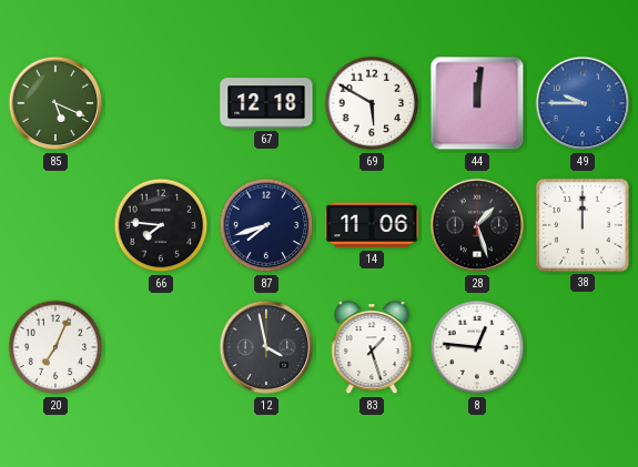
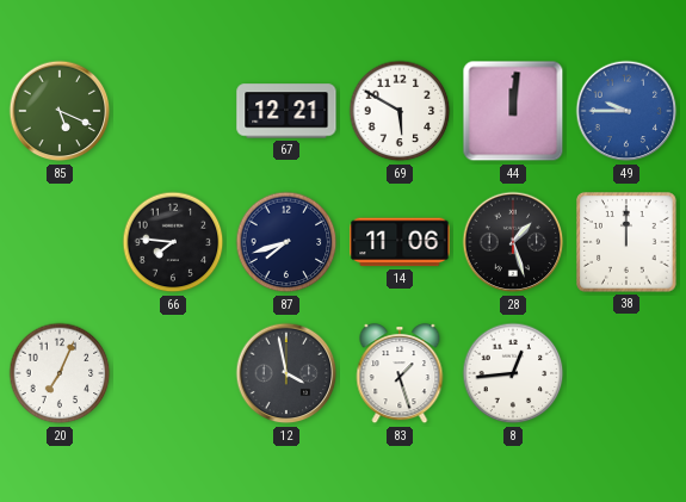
67: 12:18 -> 12:21
8: 12:46 -> 12:44
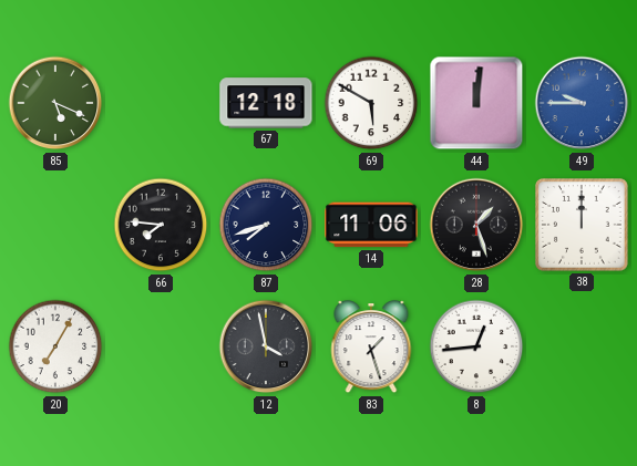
67: 12:21 -> 12:18
20: 7:04 -> 7:05
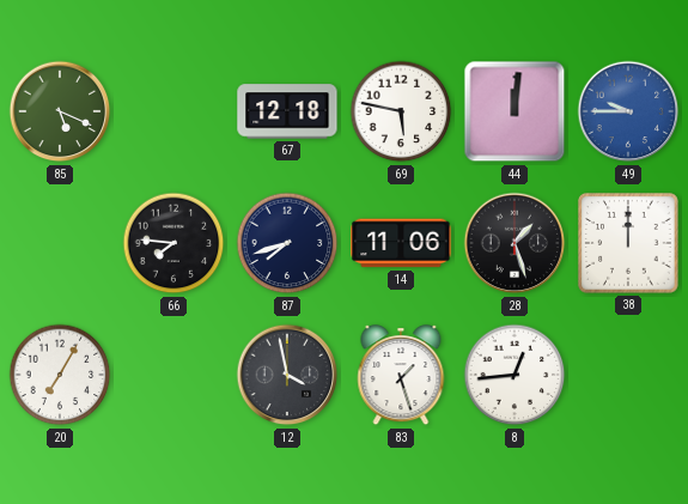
69: 5:50 -> 5:47
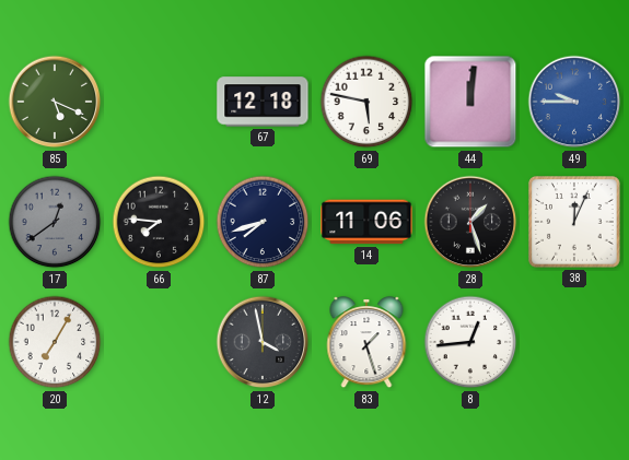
17: none -> 12:39
38: 12:00 -> 12:04
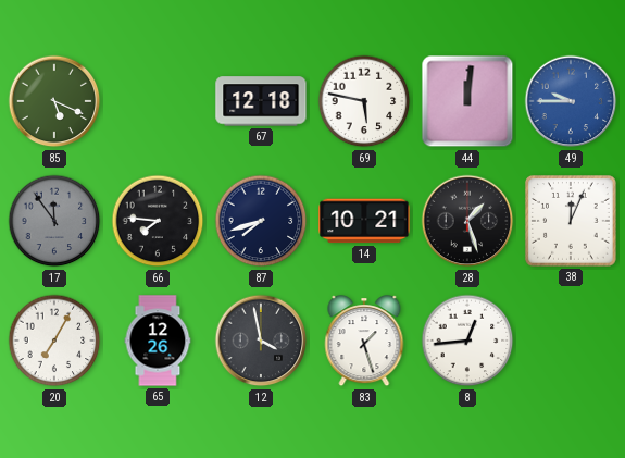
17: 12:39 -> 11:54
14: 11:06 -> 10:21
65: none -> 12:26
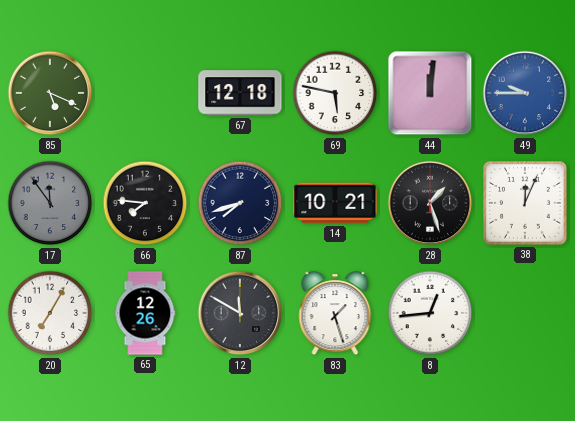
12: 3:58 -> 11:50
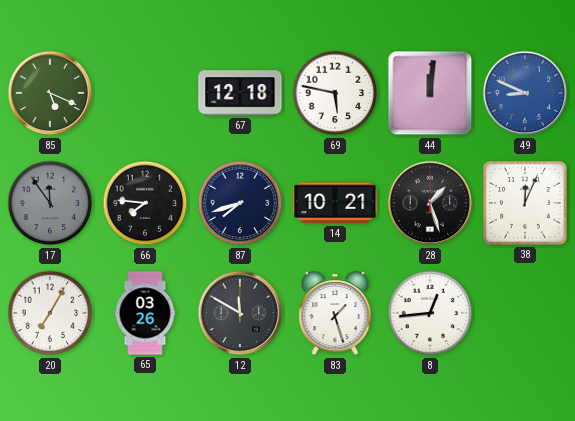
49: 9:45 -> 8:49
65: 12:26 -> 03:26
